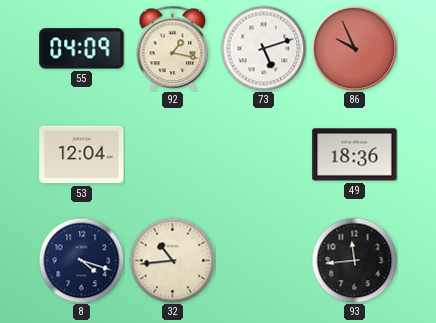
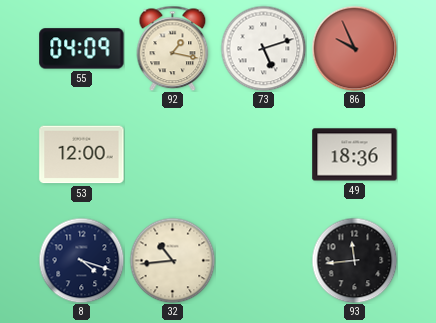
53: 12:04 -> 12:00
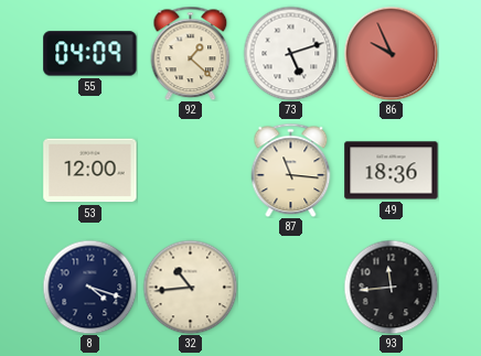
92: 1:17 -> 1:22
87: none -> 11:16
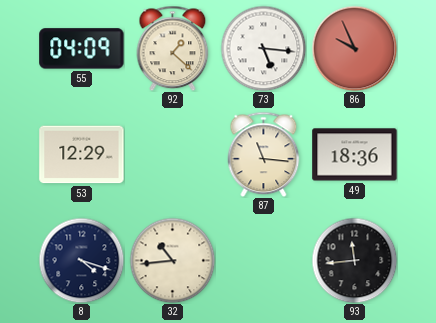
73: 5:12 -> 5:16
53: 12:00 -> 12:29
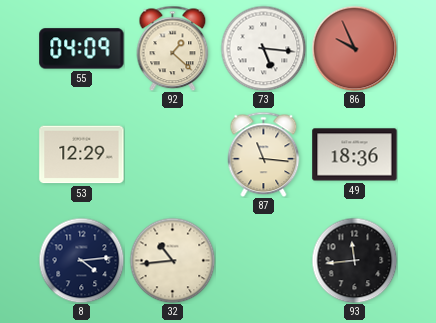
8: 4:18 -> 4:14
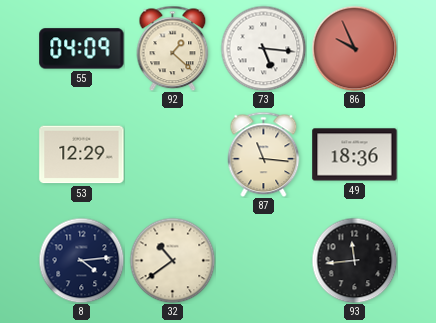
32: 10:44 -> 10:39
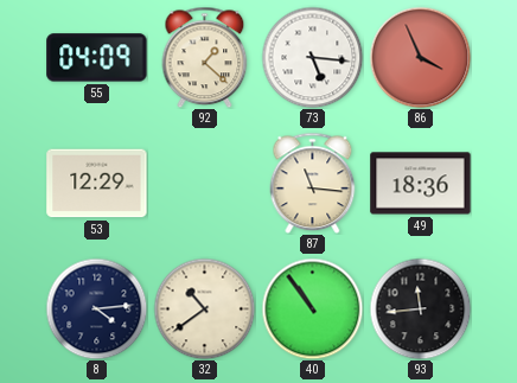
86: 9:56 -> 3:56
40: none -> 10:54
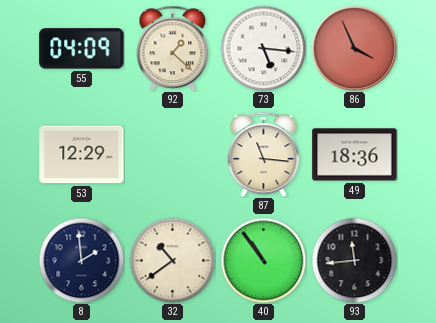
8: 4:14 -> 1:59
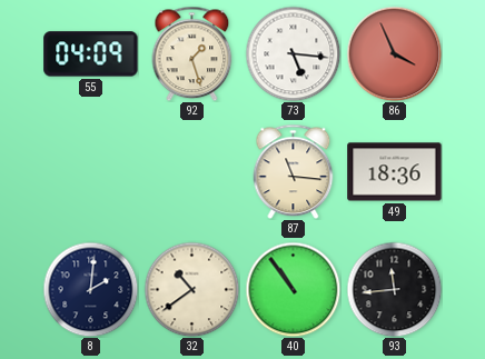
92: 1:22 -> 1:27
53: 12:29 -> none
8: 1:59 -> 2:01
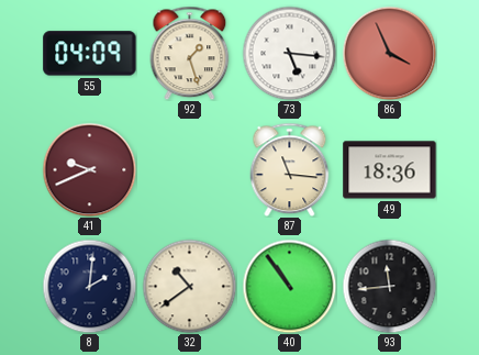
41: none -> 9:41
